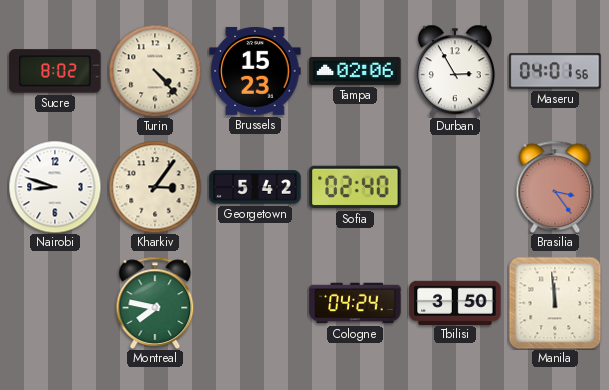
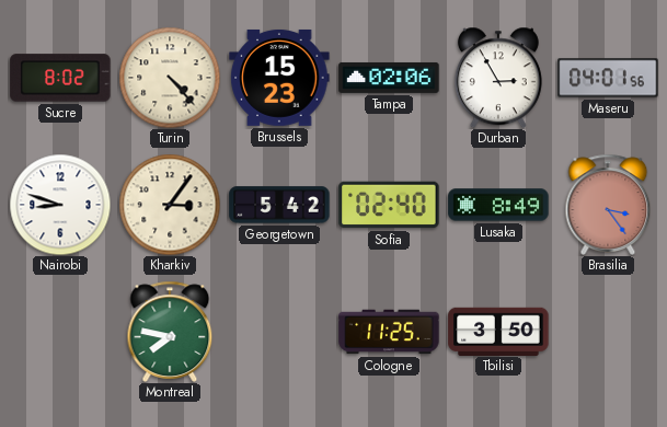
Lusaka: none -> 8:49
Cologne: 04:24 -> 11:25
Manila: 11:59 -> none
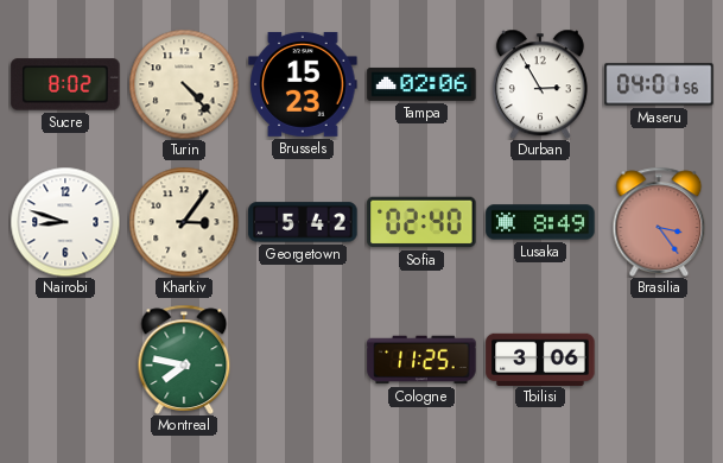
Tbilisi: 3:50 -> 3:06
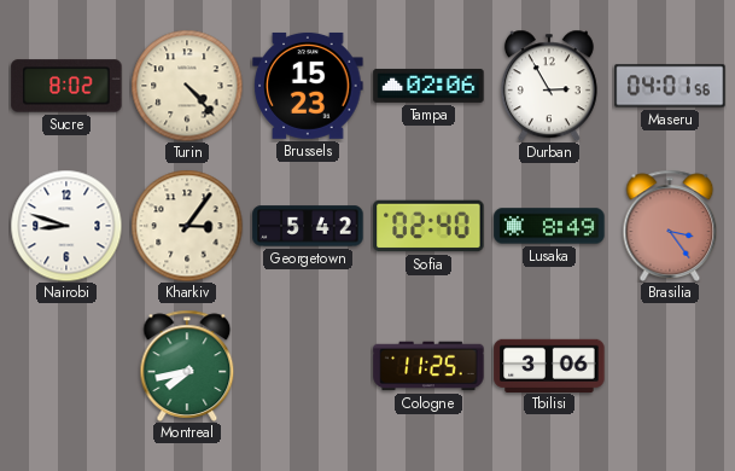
Montreal: 7:47 -> 7:43
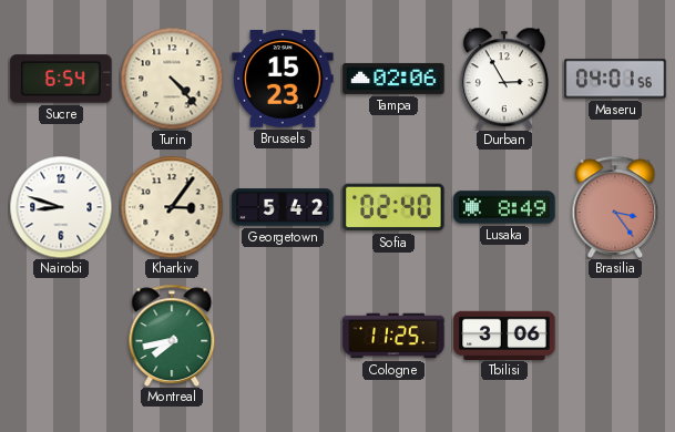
Sucre: 8:02 -> 6:54
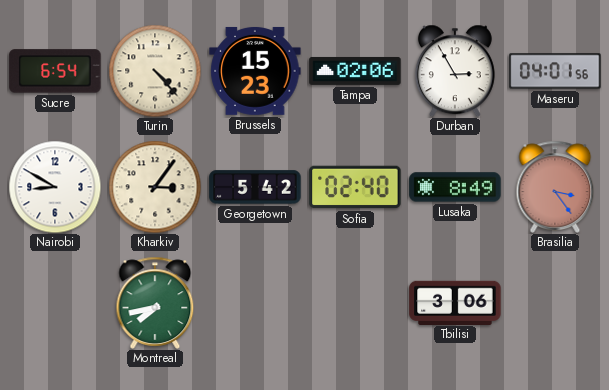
Nairobi: 8:48 -> 8:50
Cologne: 11:25 -> none
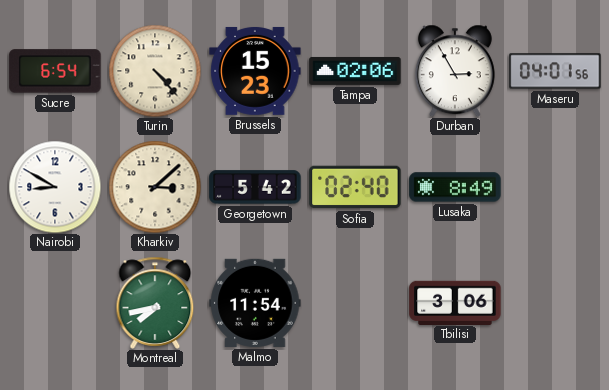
Kharkiv: 3:06 -> 3:08
Brasilia: 3:24 -> none
Malmo: none -> 11:54
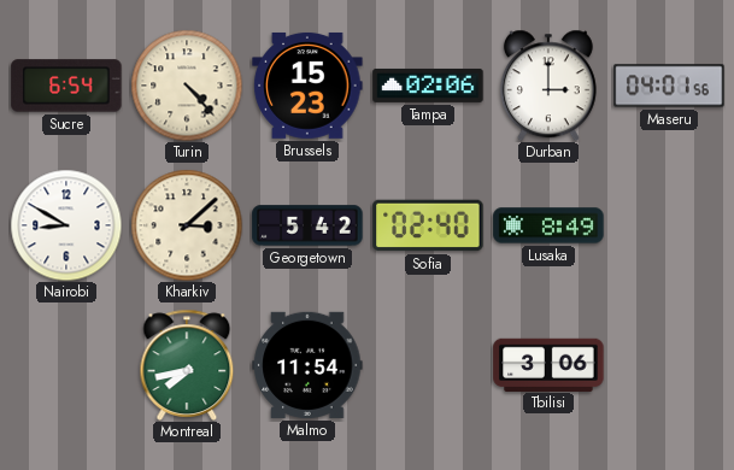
Durban: 2:55 -> 3:00
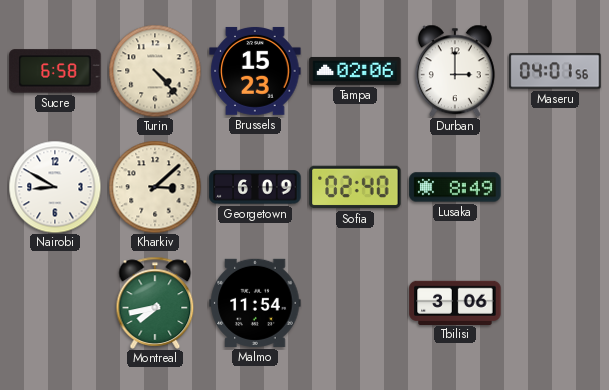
Sucre: 6:54 -> 6:58
Georgetown: 5:42 -> 6:09
